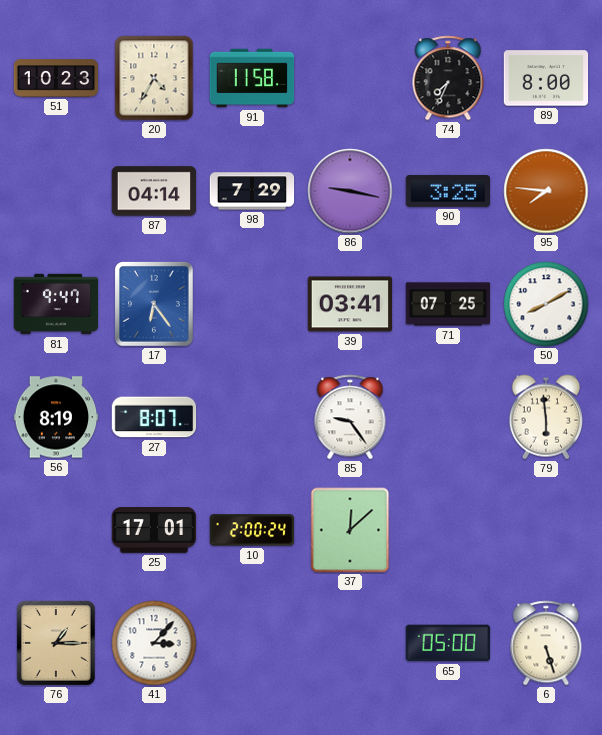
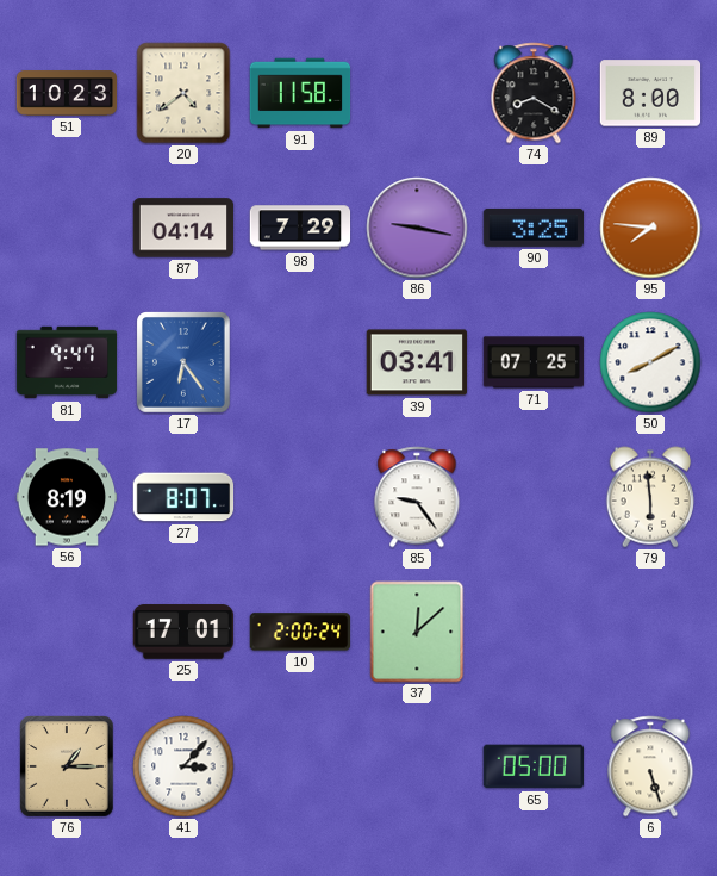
20: 4:35 -> 4:39
74: 7:34 -> 8:20
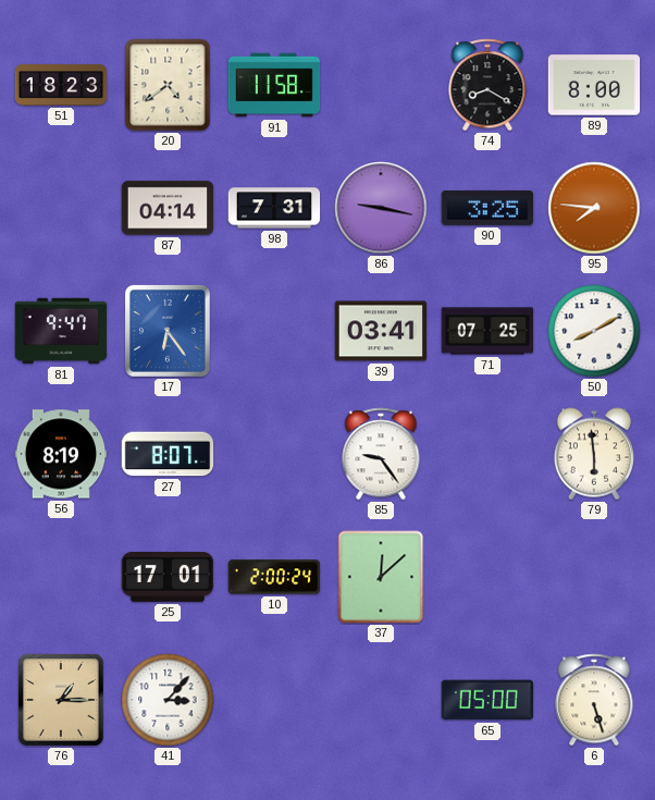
51: 10:23 -> 18:23
98: 7:29 -> 7:31
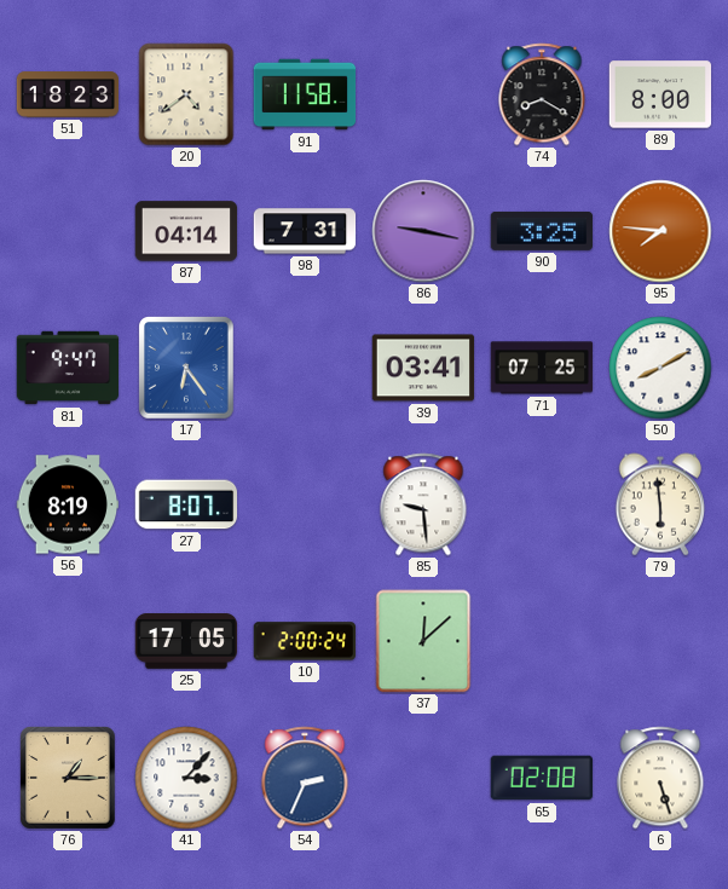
85: 9:24 -> 9:29
25: 17:01 -> 17:05
54: none -> 2:34
65: 05:00 -> 02:08
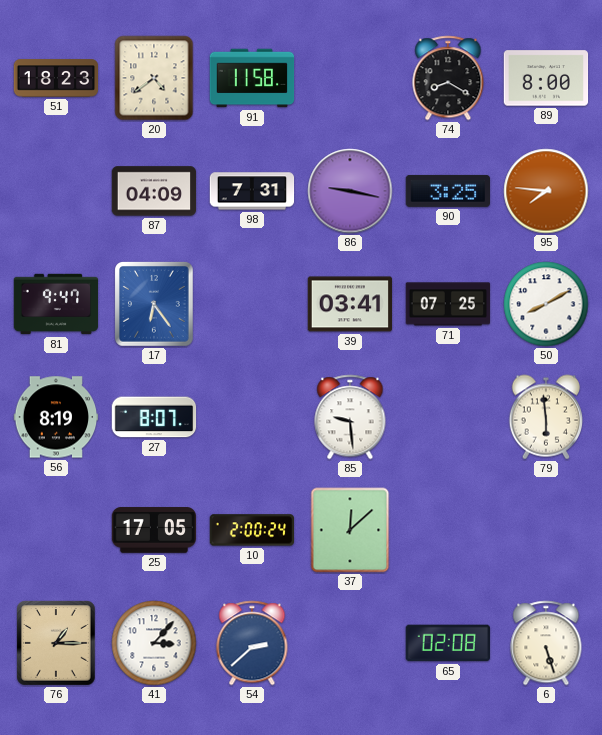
87: 04:14 -> 04:09
54: 2:34 -> 2:38
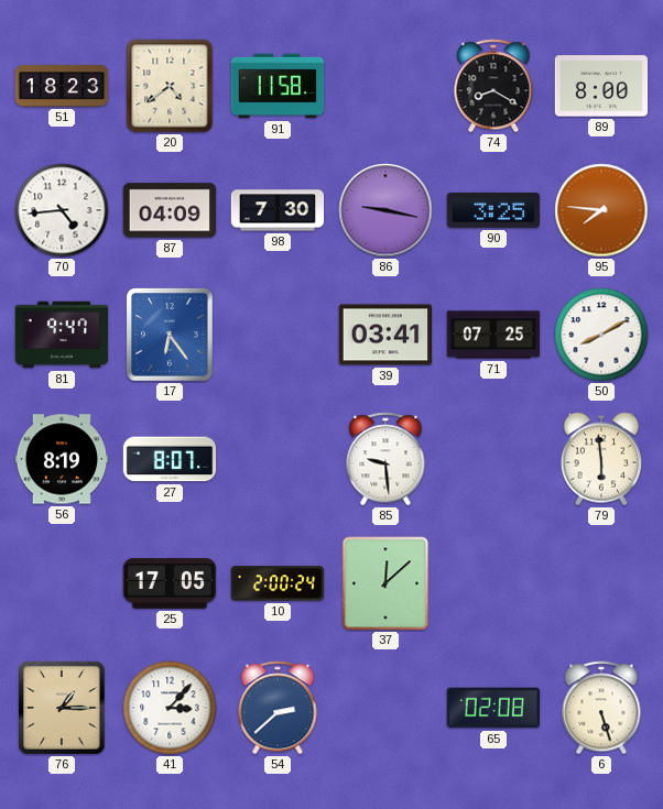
70: none -> 4:44
98: 7:31 -> 7:30
